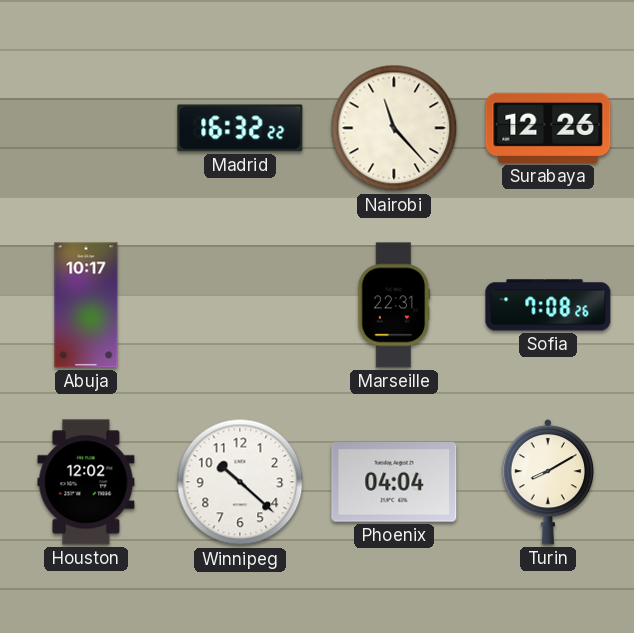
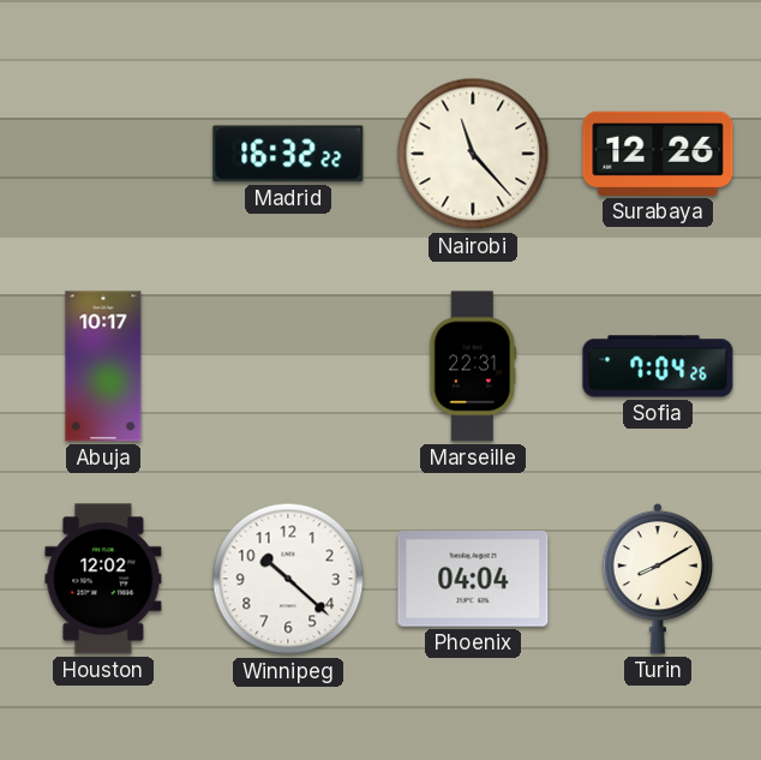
Sofia: 7:08 -> 7:04
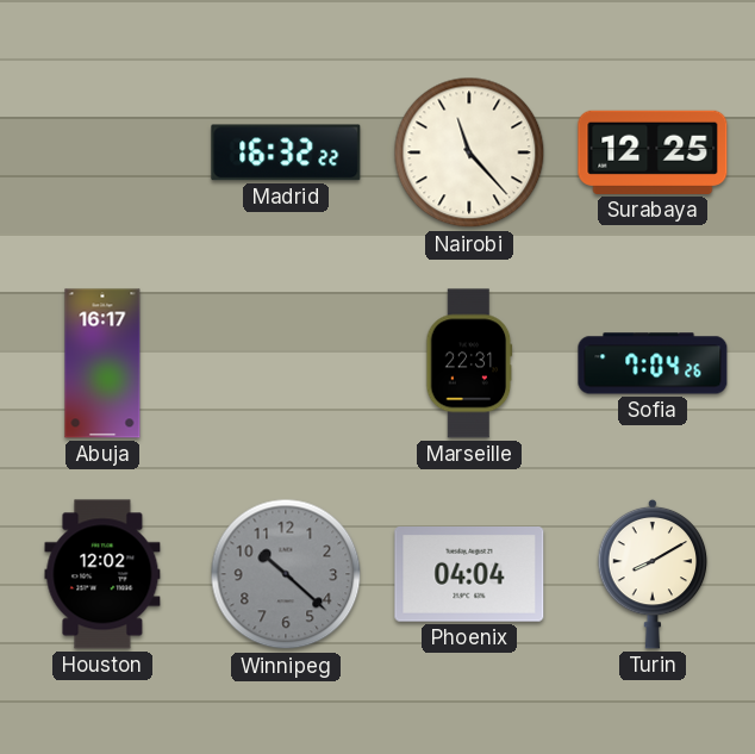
Surabaya: 12:26 -> 12:25
Abuja: 10:17 -> 16:17
Winnipeg dial: white -> grey
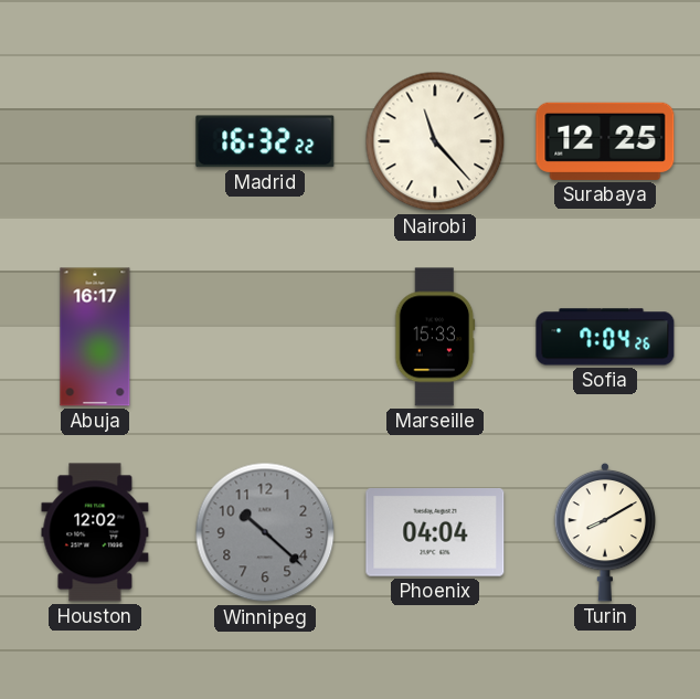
Marseille: 22:31 -> 15:33
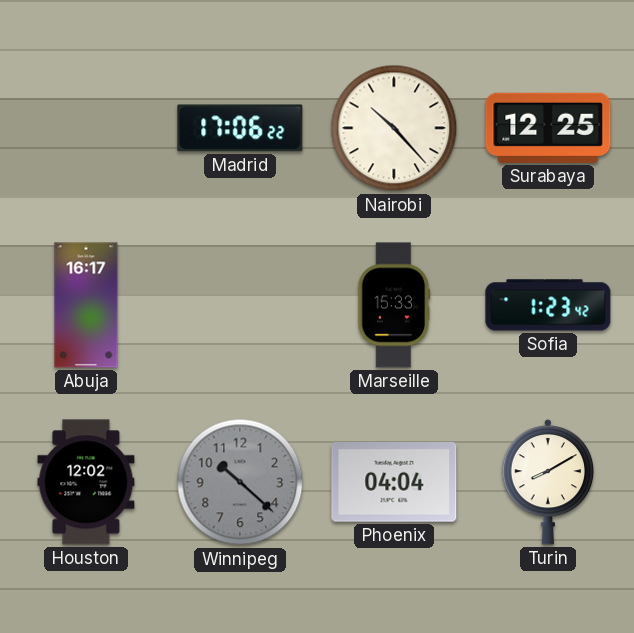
Madrid: 16:32 -> 17:06
Nairobi: 11:23 -> 10:23
Sofia: 7:04 -> 1:23
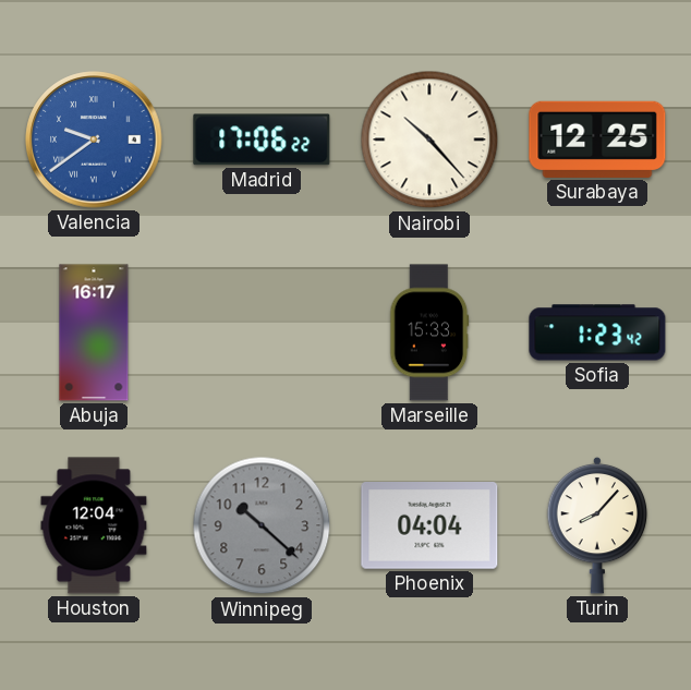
Valencia: none -> 9:39
Houston: 12:02 -> 12:04
Turin: 8:10 -> 8:07
